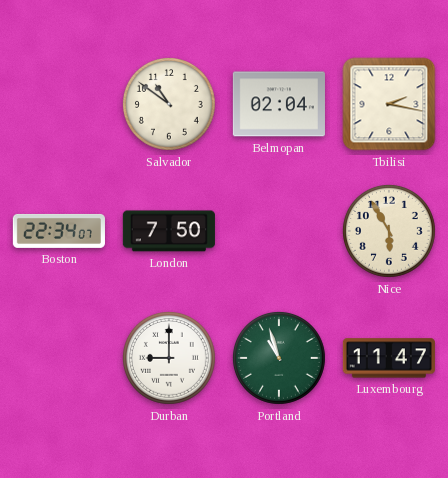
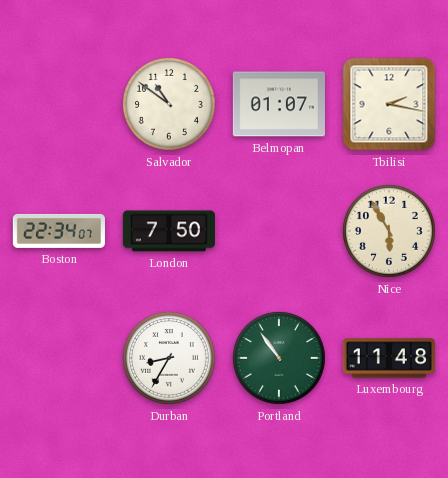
Belmopan: 02:04 -> 01:07
Durban: 9:00 -> 8:35
Portland: 10:57 -> 10:54
Luxembourg: 11:47 -> 11:48
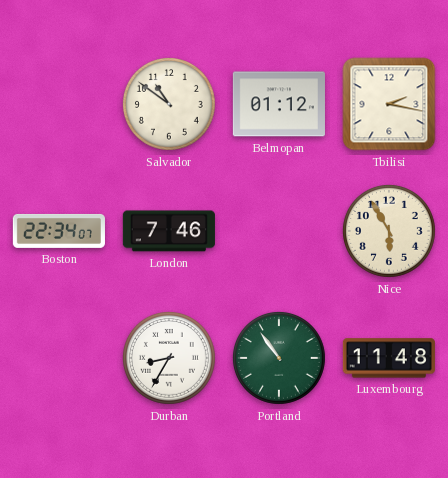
Belmopan: 01:07 -> 01:12
London: 7:50 -> 7:46
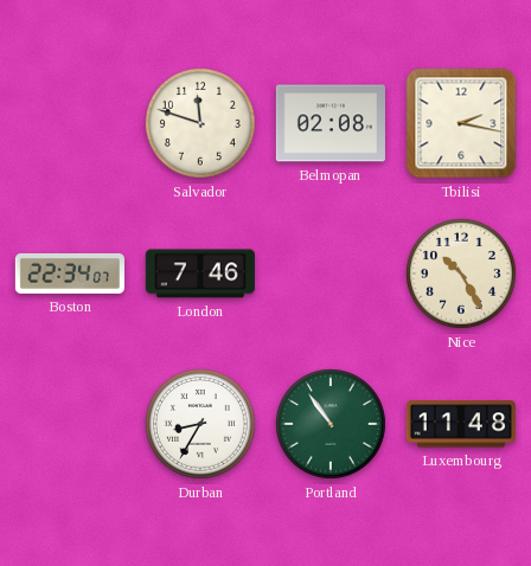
Salvador: 10:51 -> 11:48
Belmopan: 01:12 -> 02:08
Nice: 5:55 -> 10:25
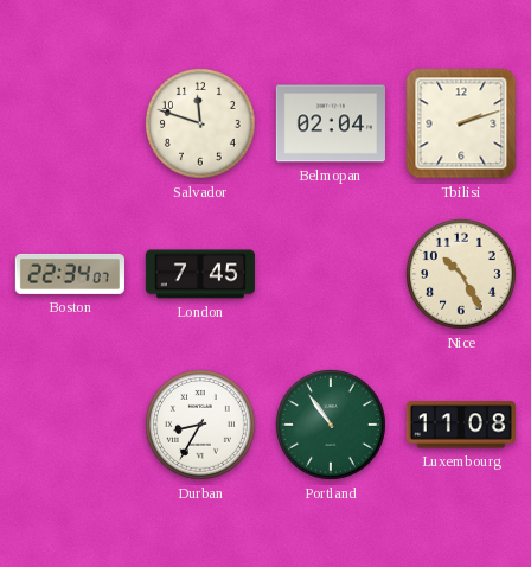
Belmopan: 02:08 -> 02:04
Tbilisi: 2:17 -> 2:12
London: 7:46 -> 7:45
Luxembourg: 11:48 -> 11:08
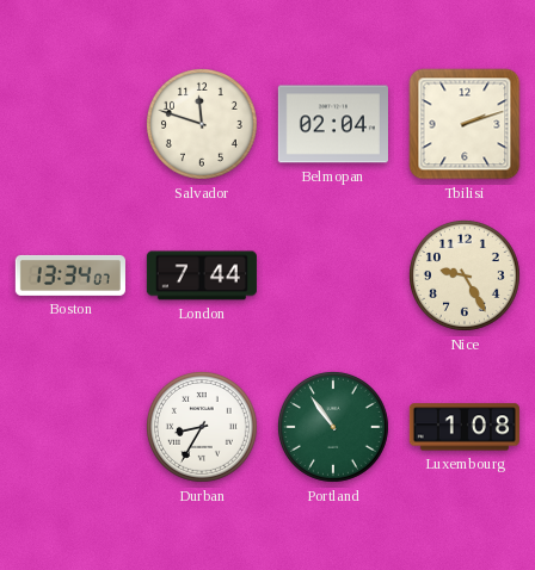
Boston: 22:34 -> 13:34
London: 7:45 -> 7:44
Nice: 10:25 -> 9:25
Luxembourg: 11:08 -> 1:08
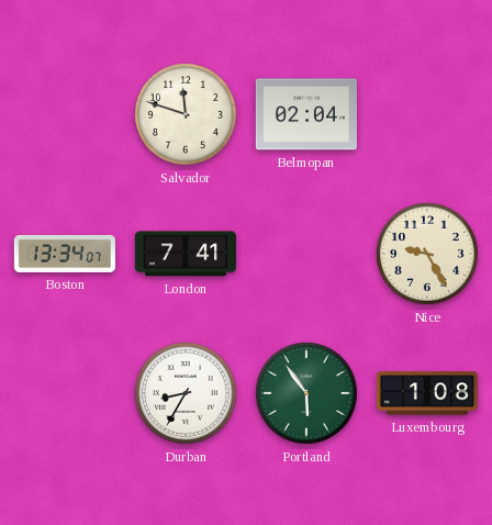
Tbilisi: 2:12 -> none
London: 7:44 -> 7:41
Portland: 10:54 -> 5:54
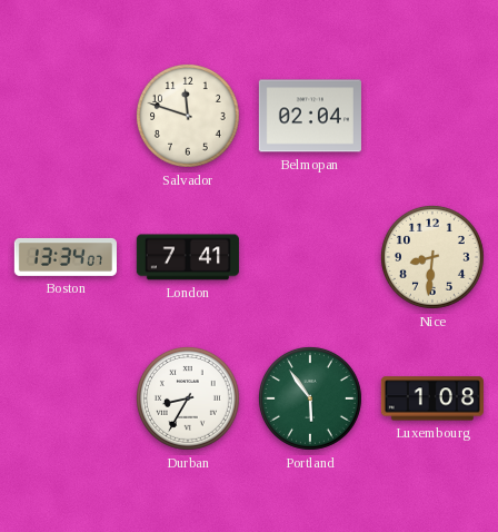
Nice: 9:25 -> 8:31
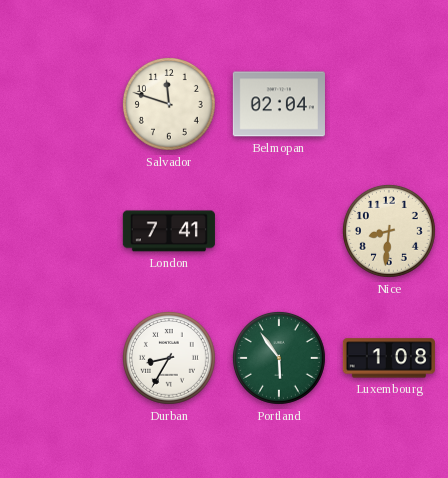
Boston: 13:34 -> none
